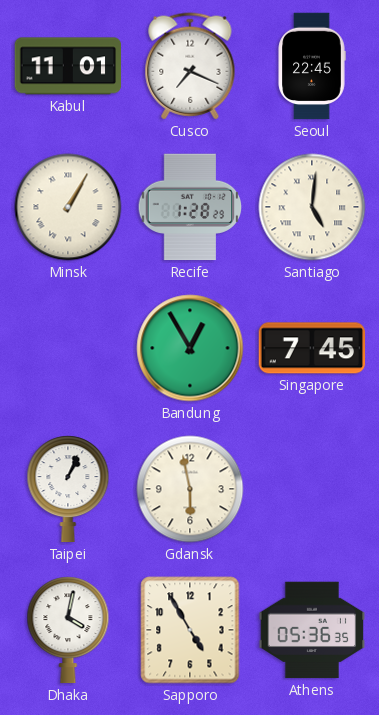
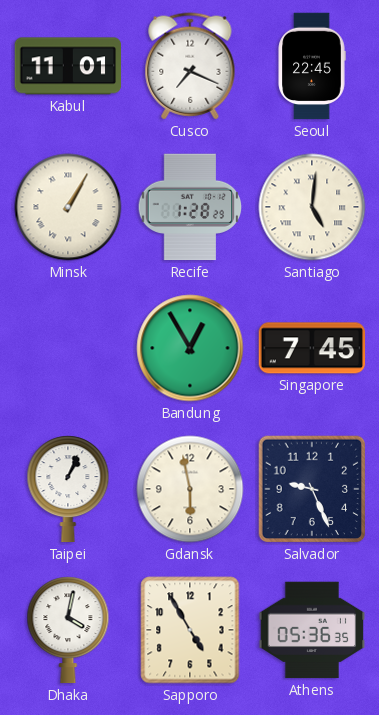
Salvador: none -> 9:26
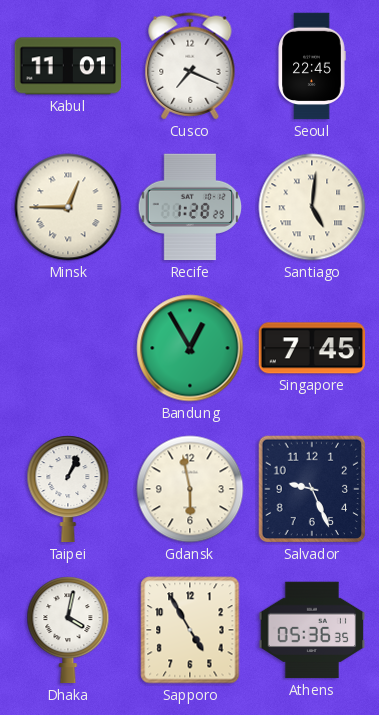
Minsk: 1:05 -> 12:45
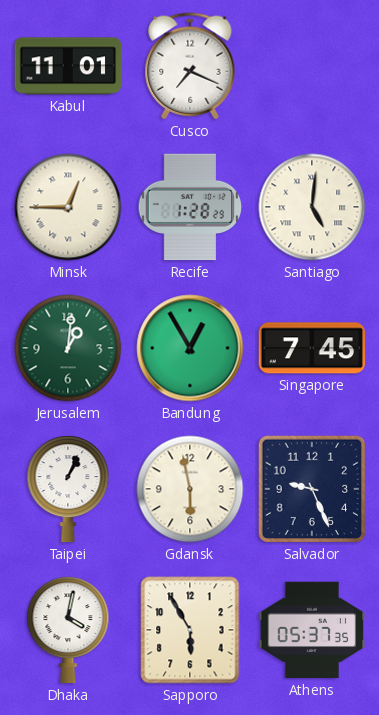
Seoul: 22:45 -> none
Jerusalem: none -> 1:01
Sapporo: 4:55 -> 5:55
Athens: 05:36 -> 05:37
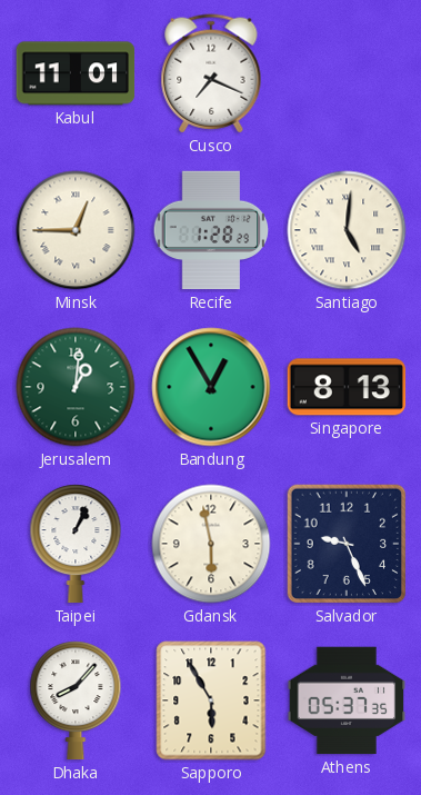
Singapore: 7:45 -> 8:13
Dhaka: 4:02 -> 8:07
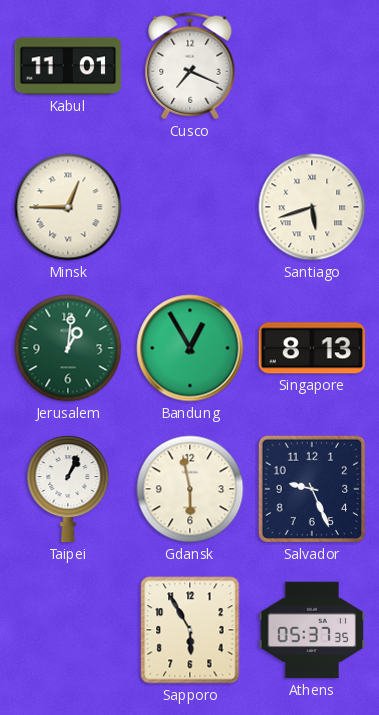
Recife: 1:28 -> none
Santiago: 5:01 -> 5:42
Dhaka: 8:07 -> none
